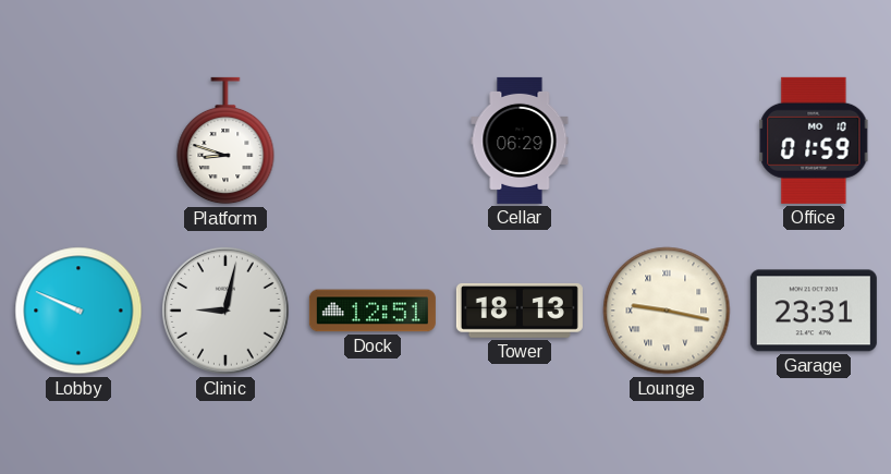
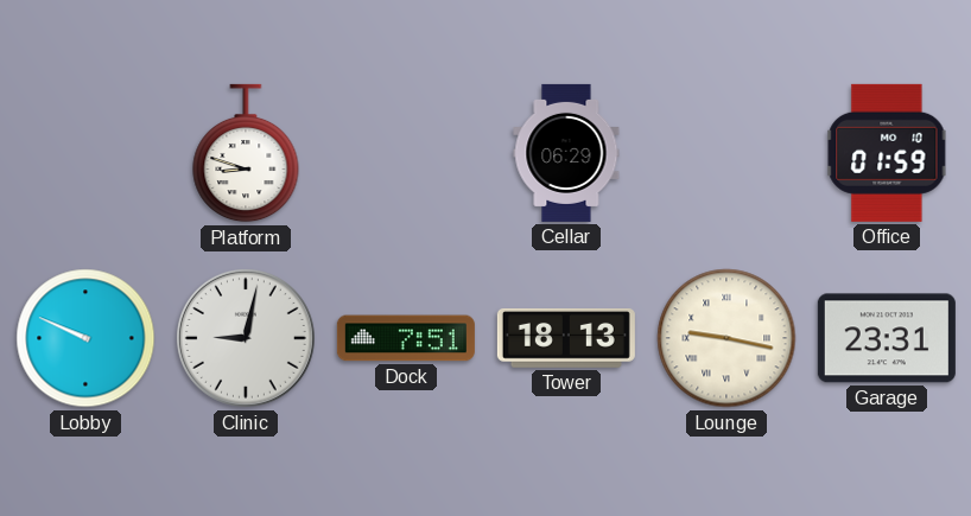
Dock: 12:51 -> 7:51
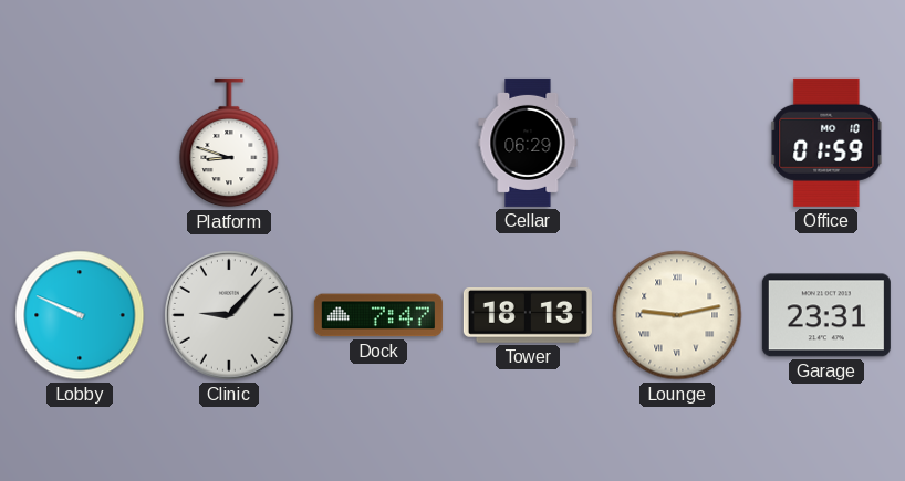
Clinic: 9:02 -> 9:07
Dock: 7:51 -> 7:47
Lounge: 9:17 -> 9:13
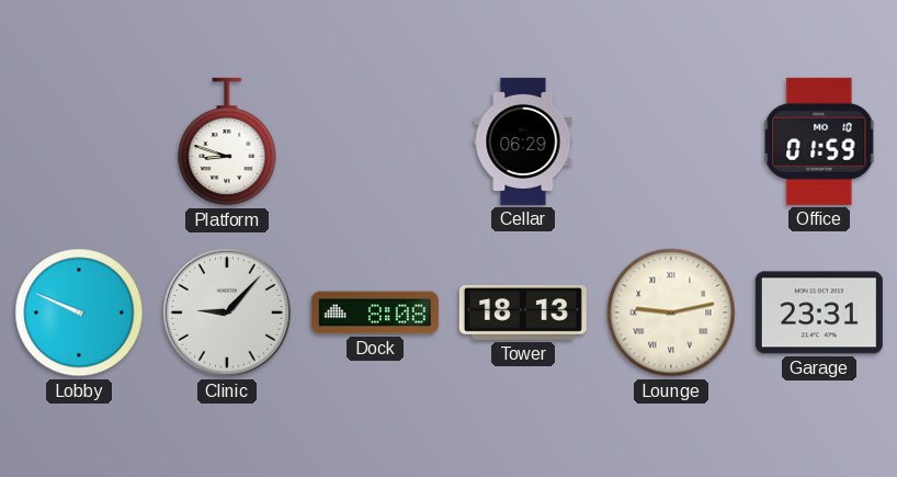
Dock: 7:47 -> 8:08
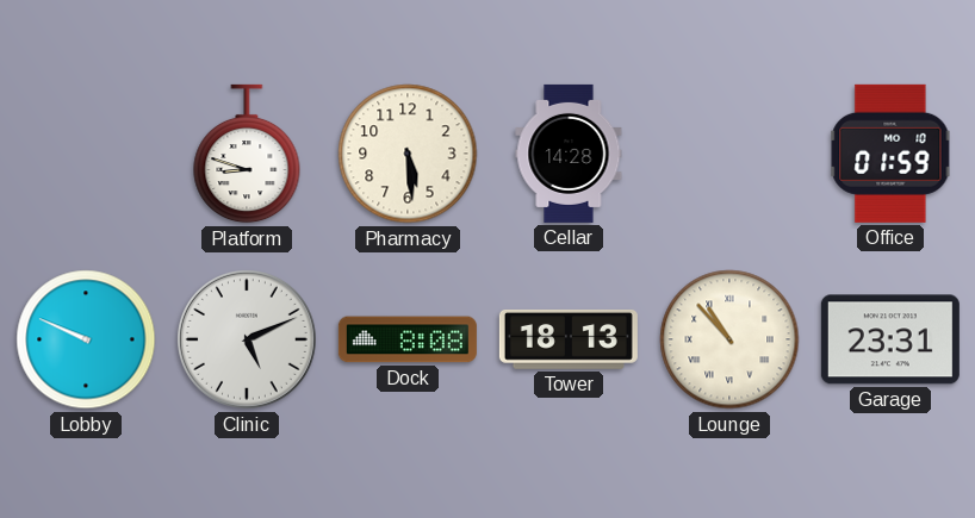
Pharmacy: none -> 5:29
Cellar: 06:29 -> 14:28
Clinic: 9:07 -> 5:11
Lounge: 9:13 -> 10:53
